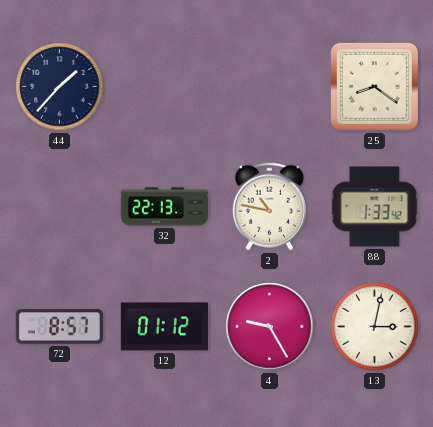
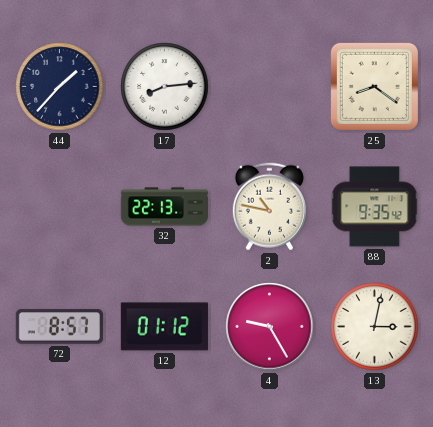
17: none -> 8:14
88: 1:33 -> 9:35
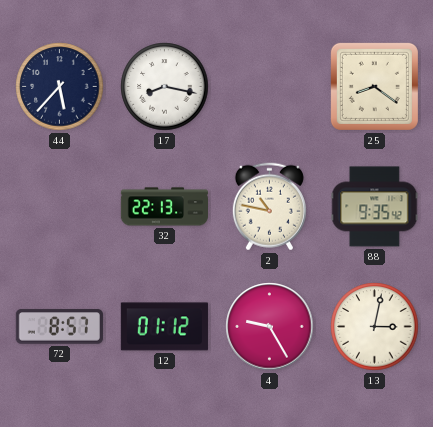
44: 1:37 -> 5:37
17: 8:14 -> 8:17
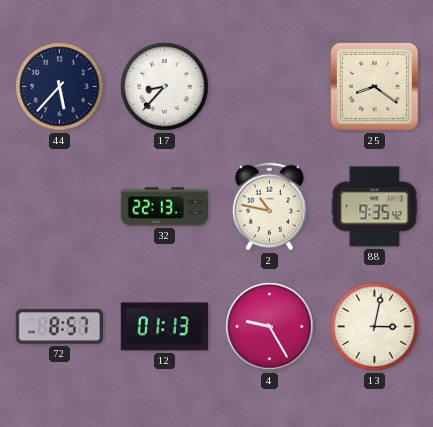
17: 8:17 -> 8:37
12: 01:12 -> 01:13
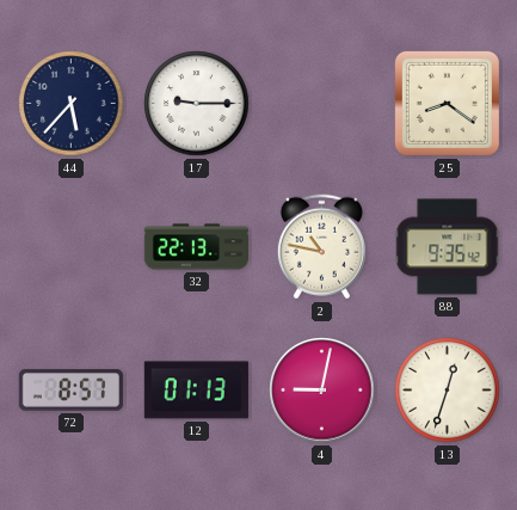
17: 8:37 -> 9:15
4: 9:25 -> 9:02
13: 3:02 -> 12:33
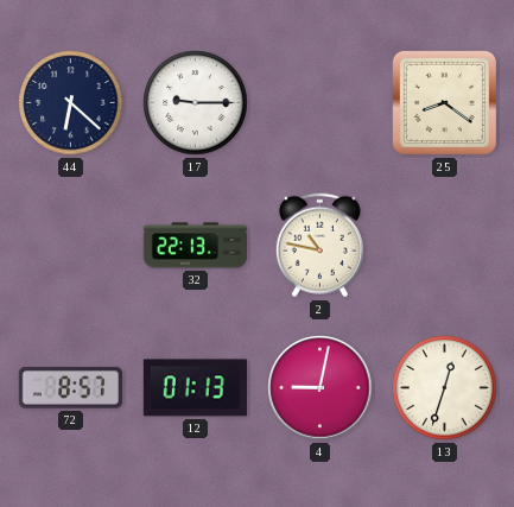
44: 5:37 -> 6:22
88: 9:35 -> none
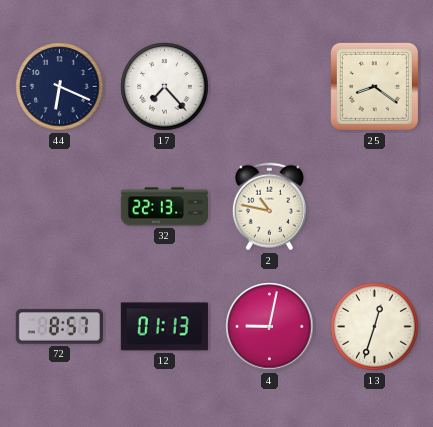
44: 6:22 -> 6:19
17: 9:15 -> 7:23
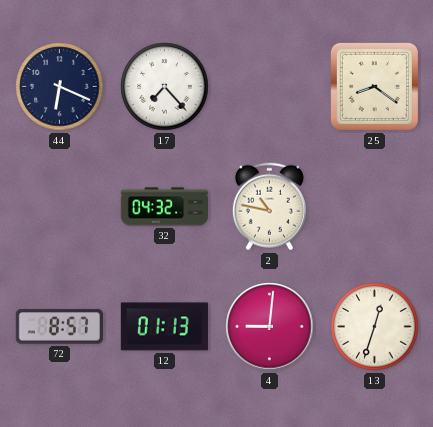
32: 22:13 -> 04:32
4: 9:02 -> 9:01
